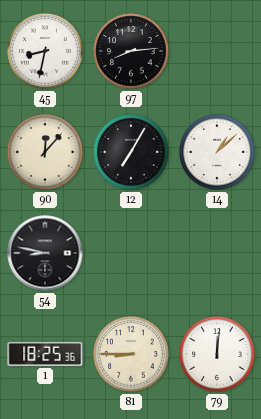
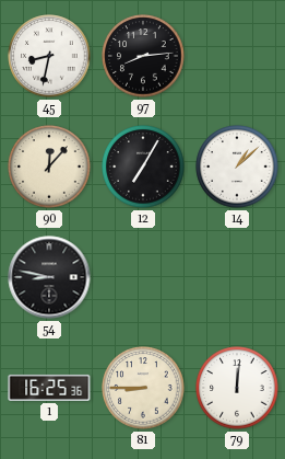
1: 18:25 -> 16:25
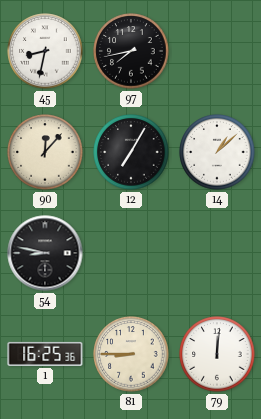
97: 8:14 -> 7:43
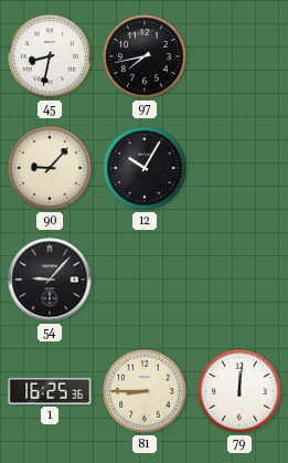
90: 12:07 -> 9:07
12: 7:05 -> 10:05
14: 1:08 -> none
54: 8:47 -> 9:07
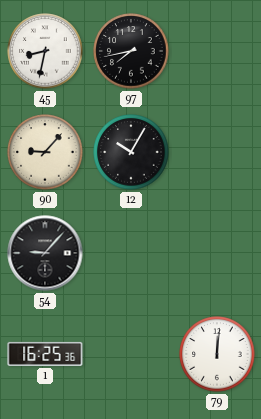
81: 8:45 -> none
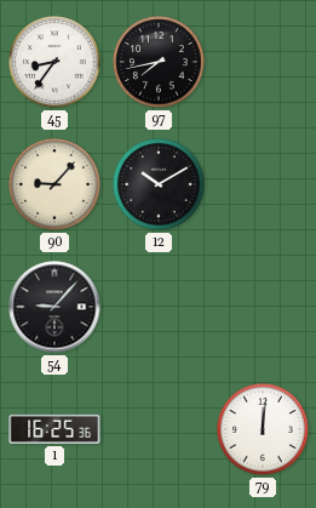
45: 8:32 -> 8:36
12: 10:05 -> 10:10
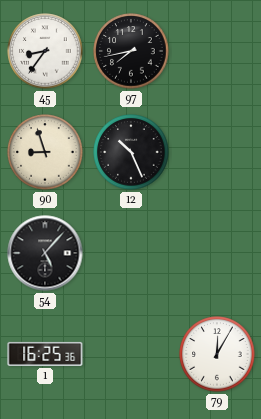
90: 9:07 -> 8:57
12: 10:10 -> 10:26
54: 9:07 -> 5:07
79: 12:01 -> 12:05
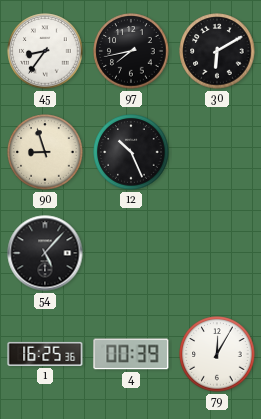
30: none -> 6:10
4: none -> 00:39
